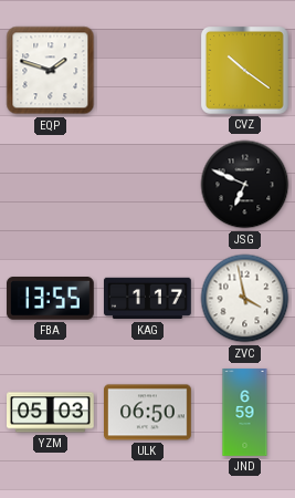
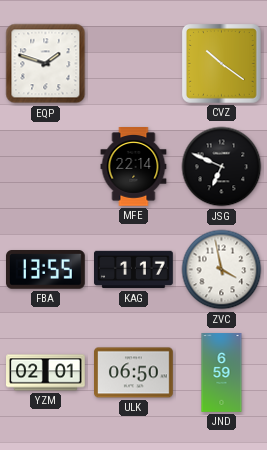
MFE: none -> 22:14
YZM: 05:03 -> 02:01
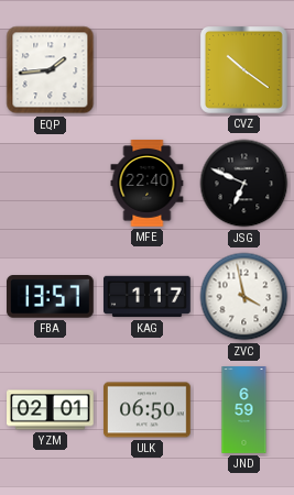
EQP: 1:48 -> 1:44
MFE: 22:14 -> 22:40
FBA: 13:55 -> 13:57
